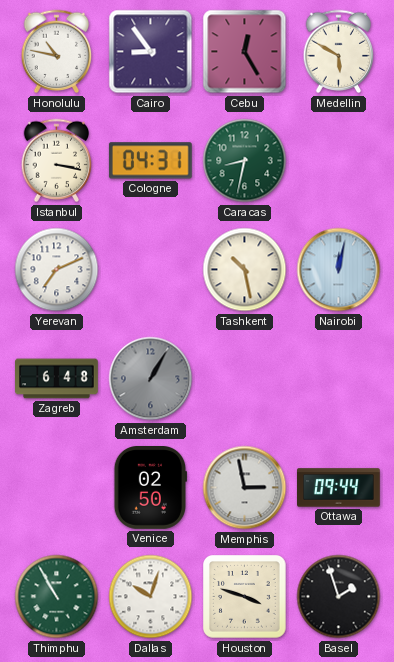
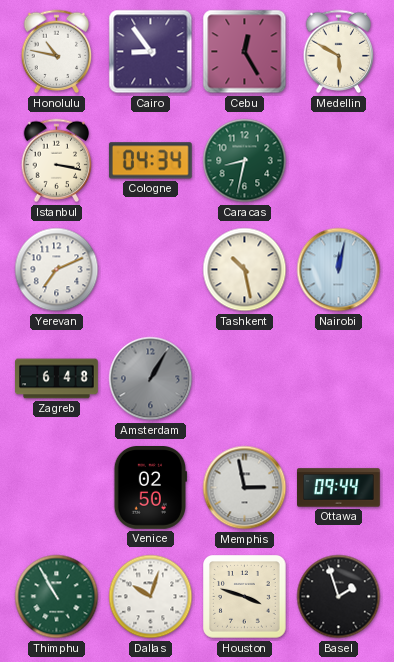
Cologne: 04:31 -> 04:34
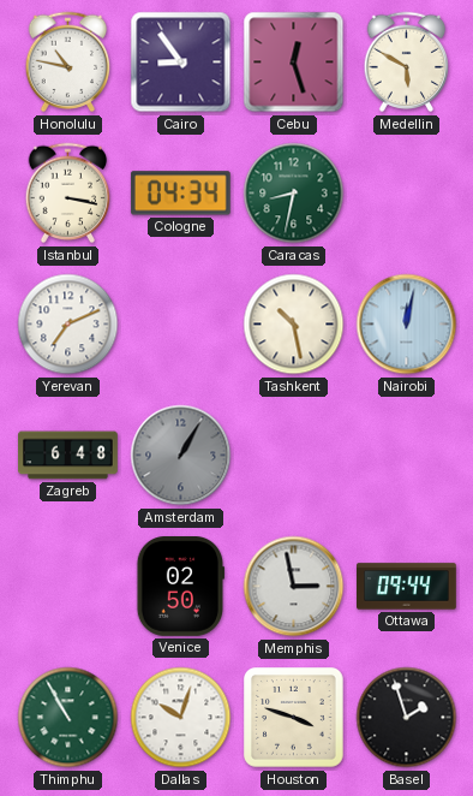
Cebu: 12:25 -> 12:27
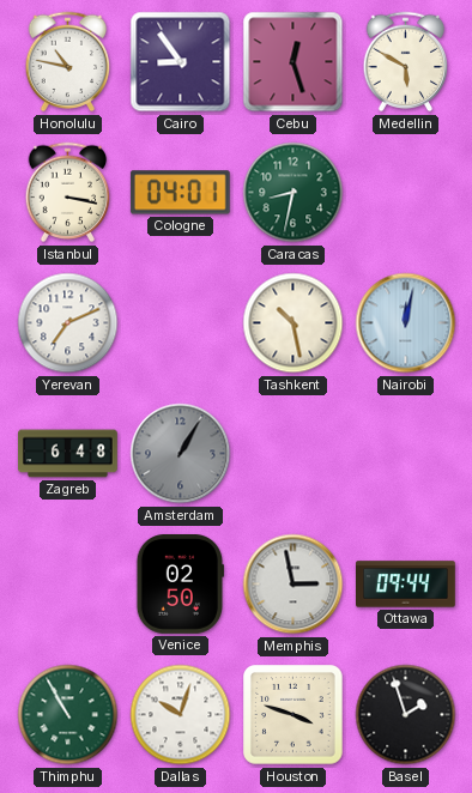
Cologne: 04:34 -> 04:01
